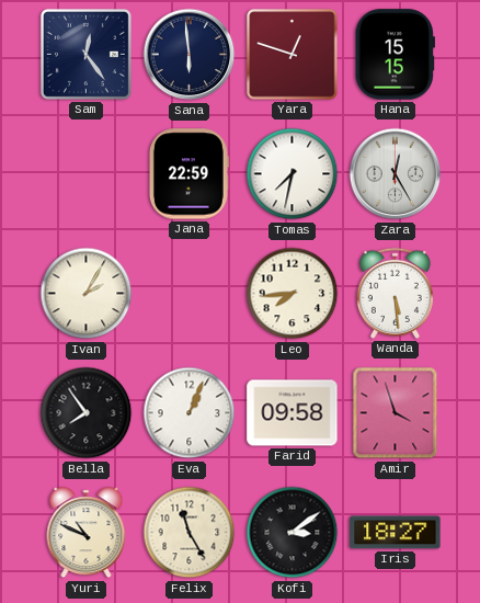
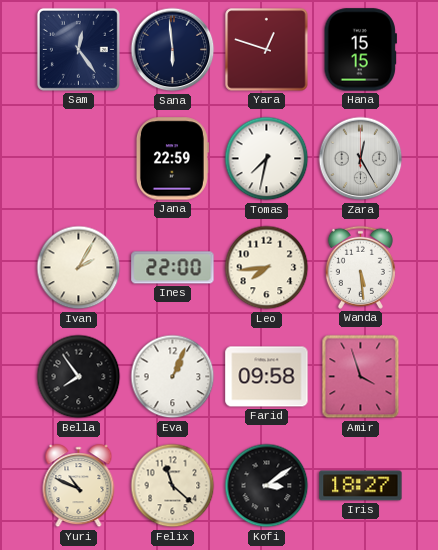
Ines: none -> 22:00
Felix: 11:25 -> 11:22
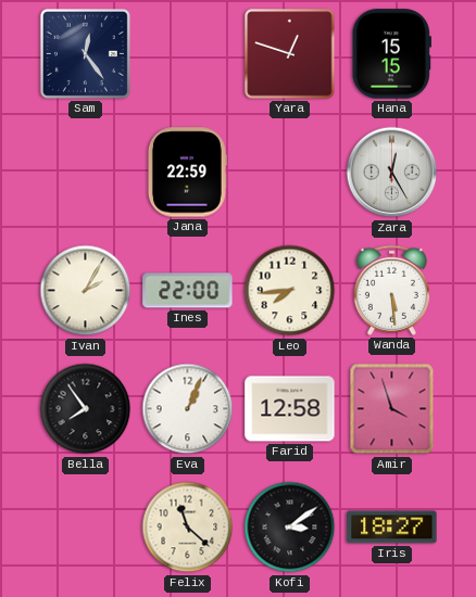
Sana: 5:59 -> none
Tomas: 7:32 -> none
Farid: 09:58 -> 12:58
Yuri: 10:49 -> none
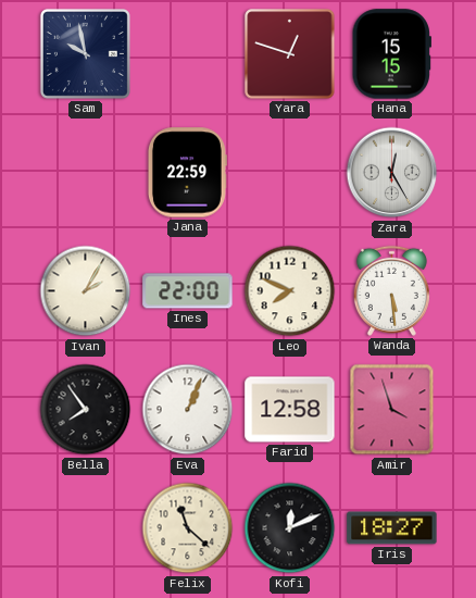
Sam: 12:24 -> 9:58
Leo: 7:44 -> 7:49
Kofi: 3:09 -> 12:11
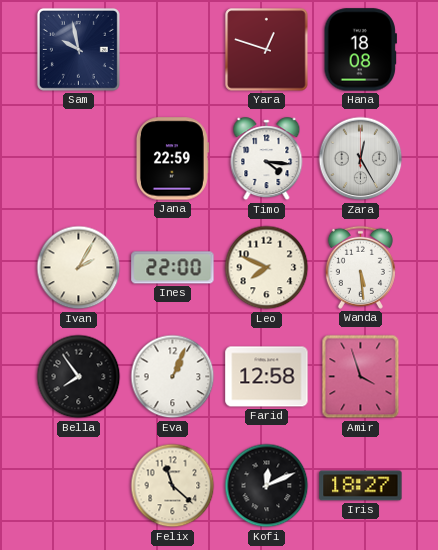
Hana: 15:15 -> 18:08
Timo: none -> 4:16
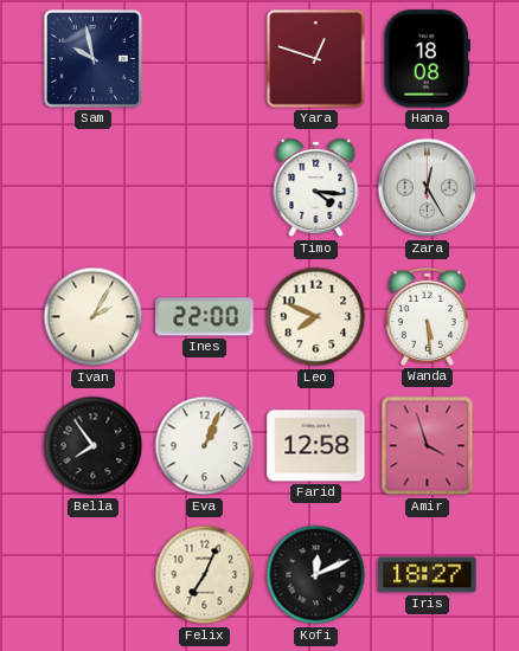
Jana: 22:59 -> none
Felix: 11:22 -> 7:04
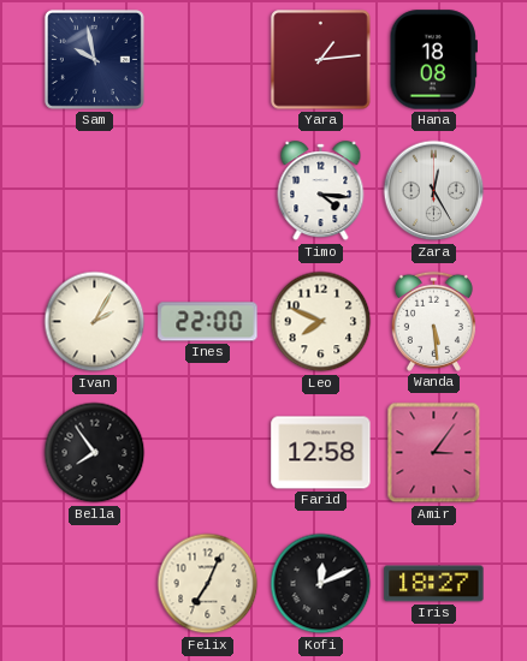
Yara: 12:48 -> 1:14
Eva: 1:04 -> none
Amir: 3:57 -> 3:06
